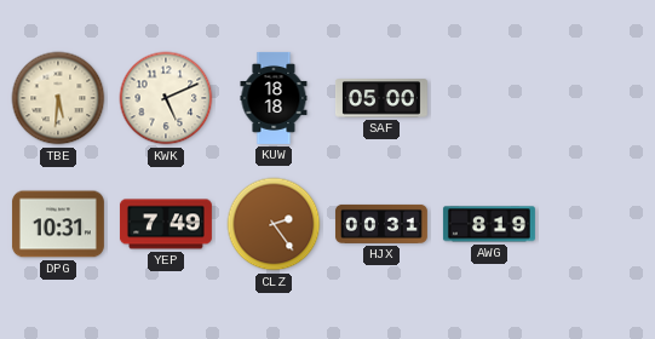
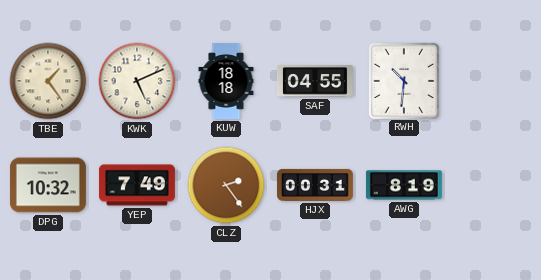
TBE: 5:31 -> 1:24
SAF: 05:00 -> 04:55
RWH: none -> 10:31
DPG: 10:31 -> 10:32
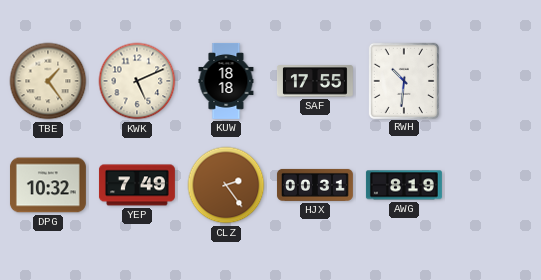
SAF: 04:55 -> 17:55
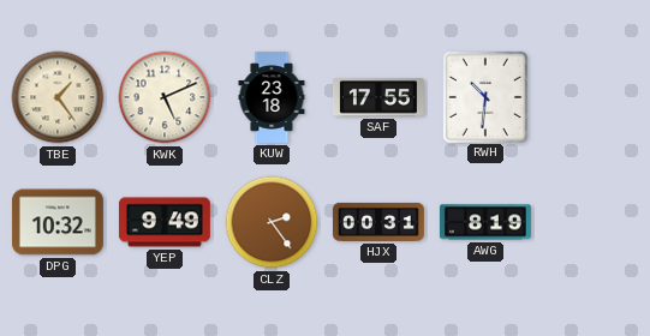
KUW: 18:18 -> 23:18
YEP: 7:49 -> 9:49
